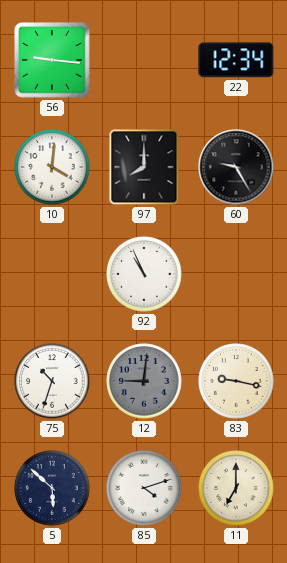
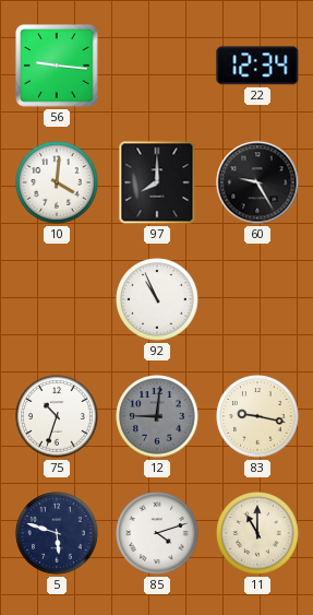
5: 5:52 -> 5:48
11: 7:00 -> 11:00
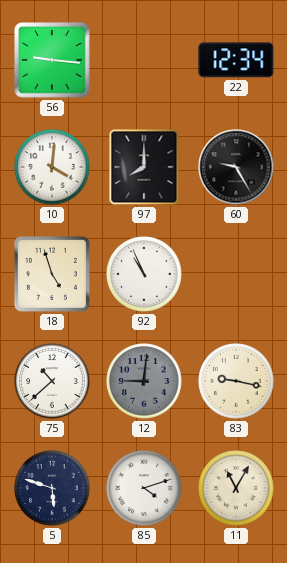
18: none -> 4:57
75: 10:33 -> 10:38
11: 11:00 -> 11:05
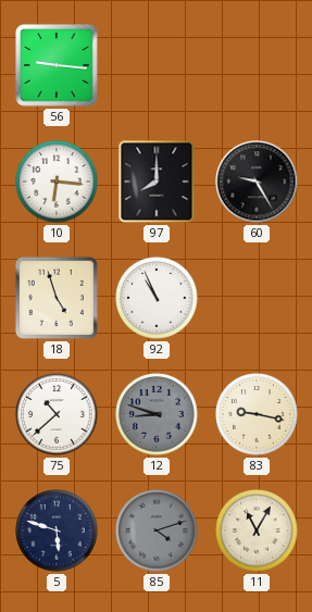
22: 12:34 -> none
10: 4:01 -> 6:16
12: 9:01 -> 8:48
85 dial: white -> grey
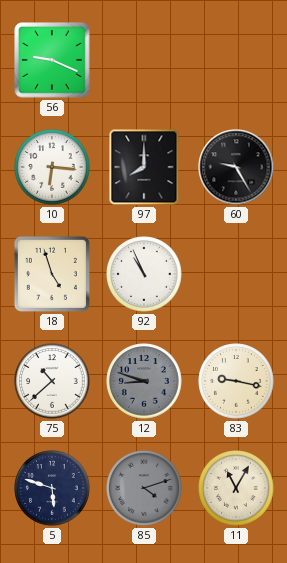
56: 9:16 -> 9:19
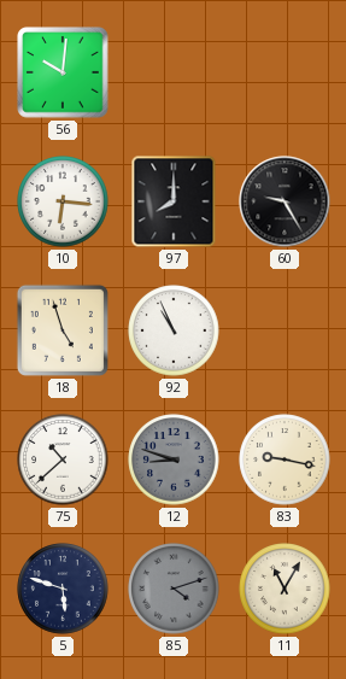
56: 9:19 -> 10:01
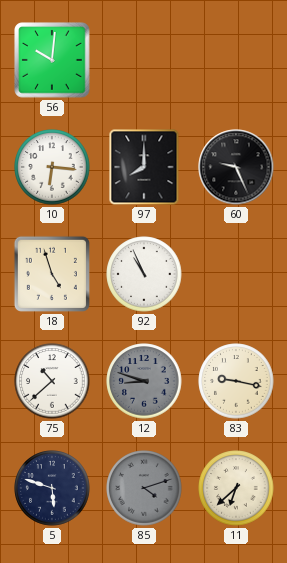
60: 9:25 -> 9:26
11: 11:05 -> 6:38
